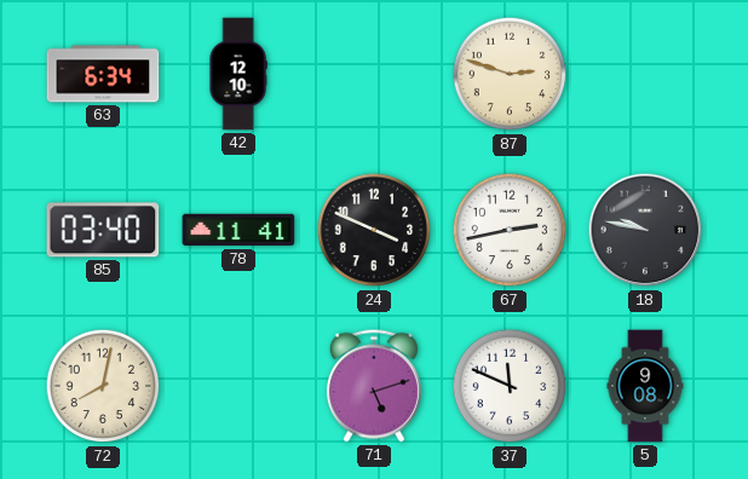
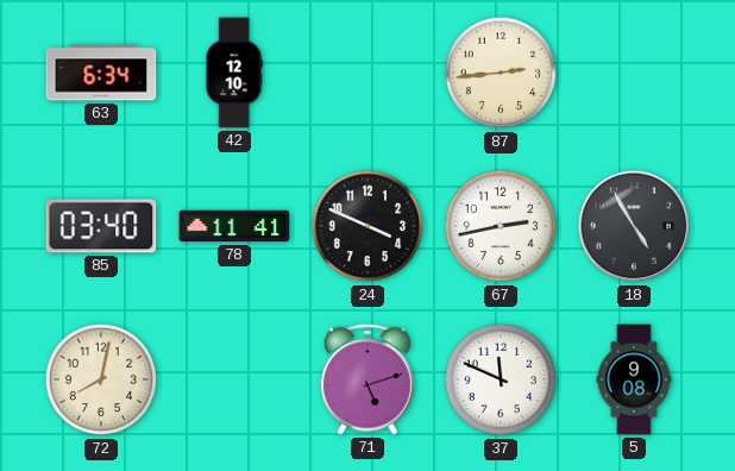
87: 2:48 -> 2:44
18: 9:47 -> 4:55
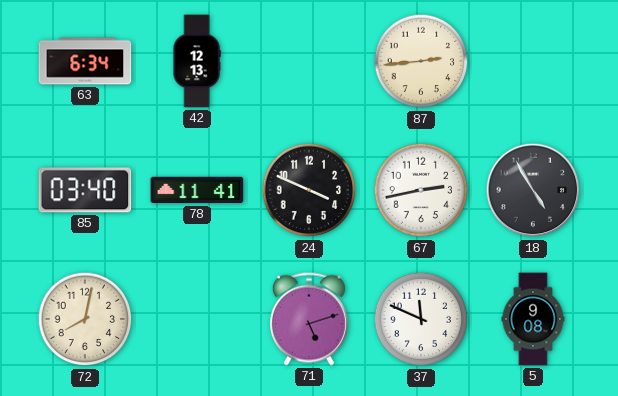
42: 12:10 -> 12:13
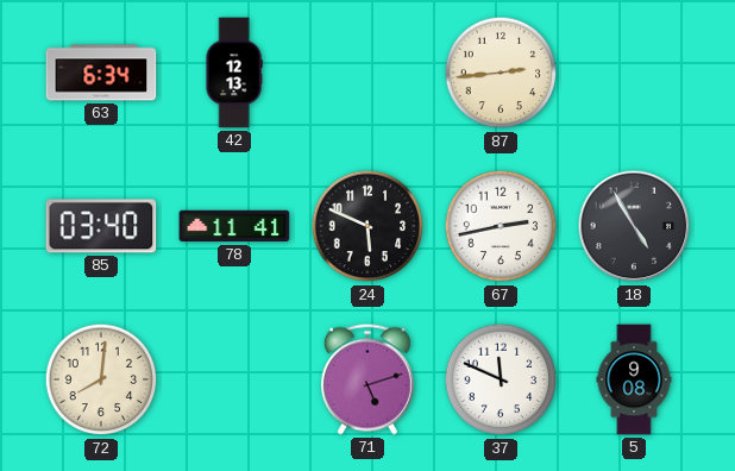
24: 3:49 -> 5:49
72: 8:02 -> 8:01
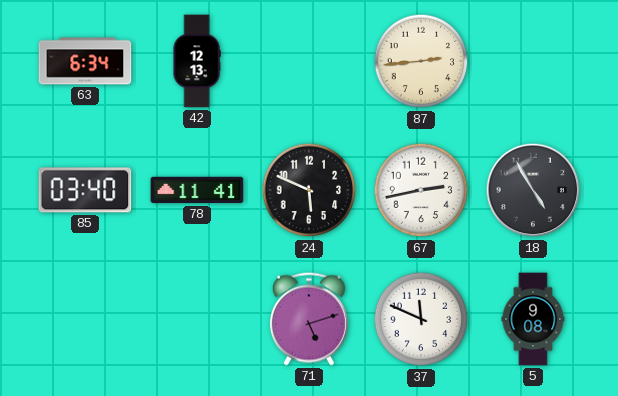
72: 8:01 -> none
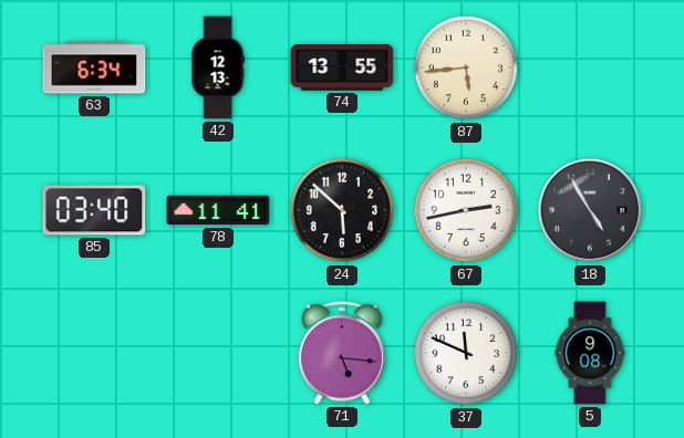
74: none -> 13:55
87: 2:44 -> 5:44
24: 5:49 -> 5:52
71: 5:12 -> 5:16
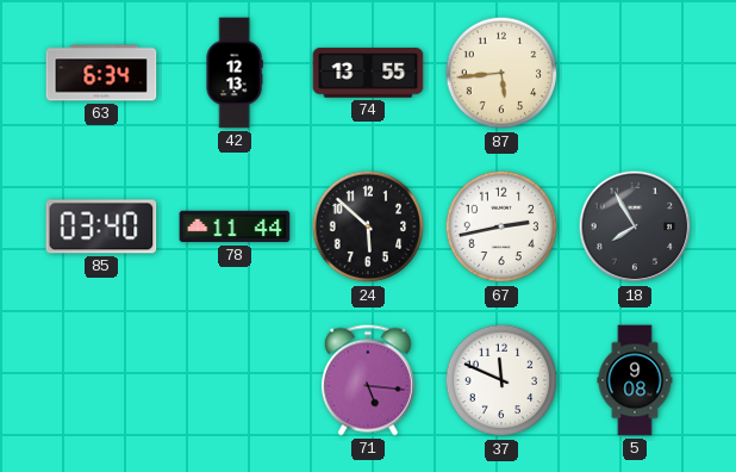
78: 11:41 -> 11:44
18: 4:55 -> 7:55
